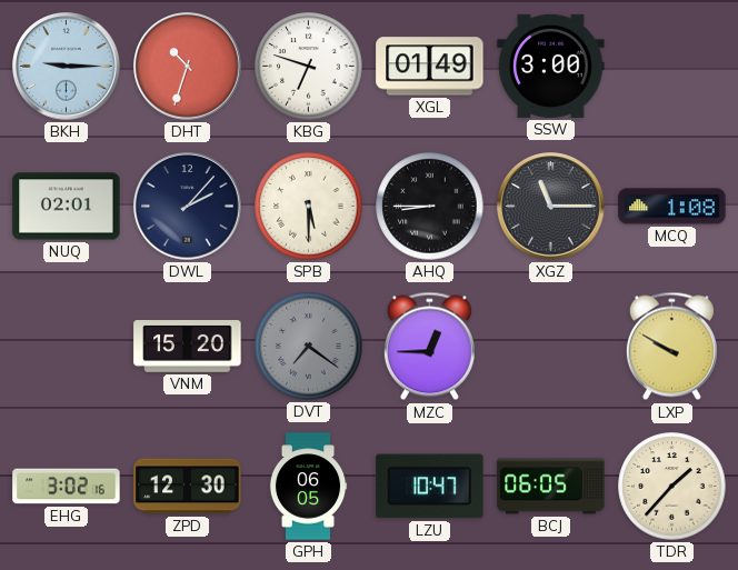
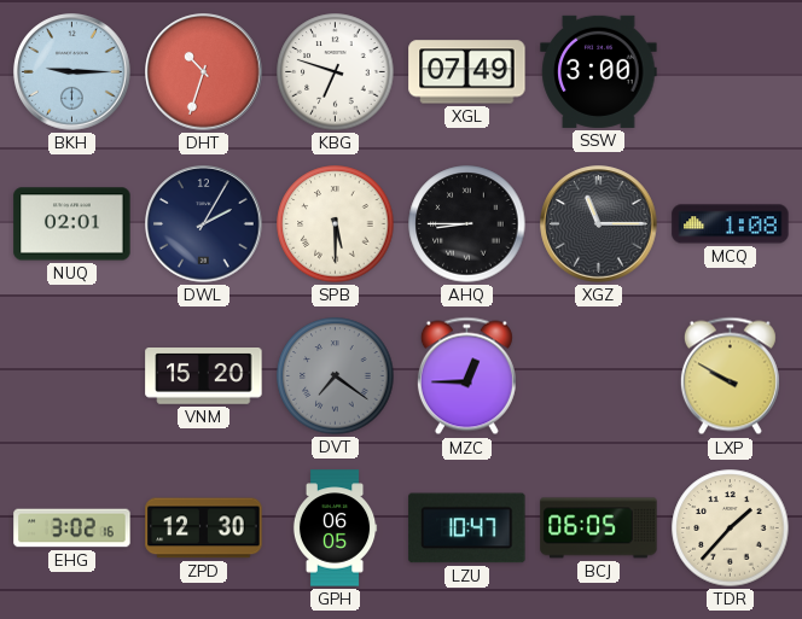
XGL: 01:49 -> 07:49
DWL: 2:07 -> 2:05
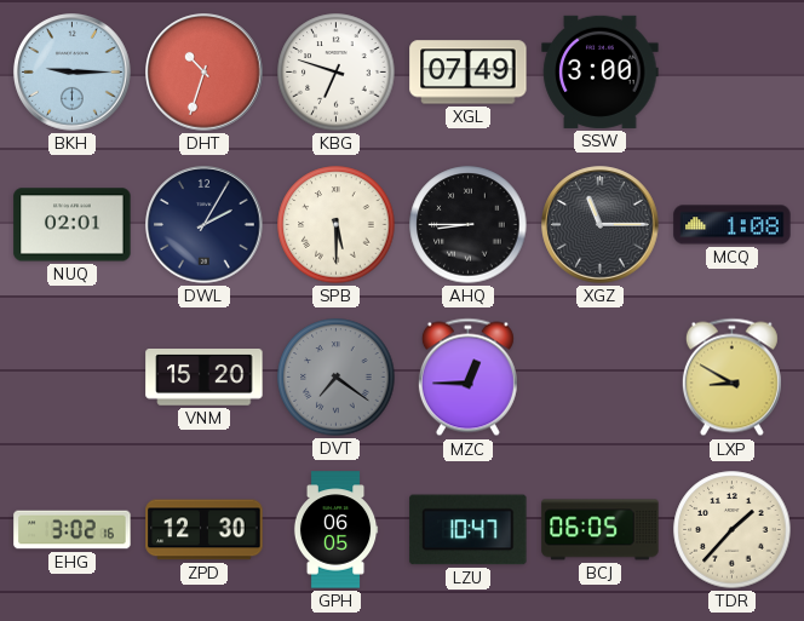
LXP: 9:50 -> 8:50
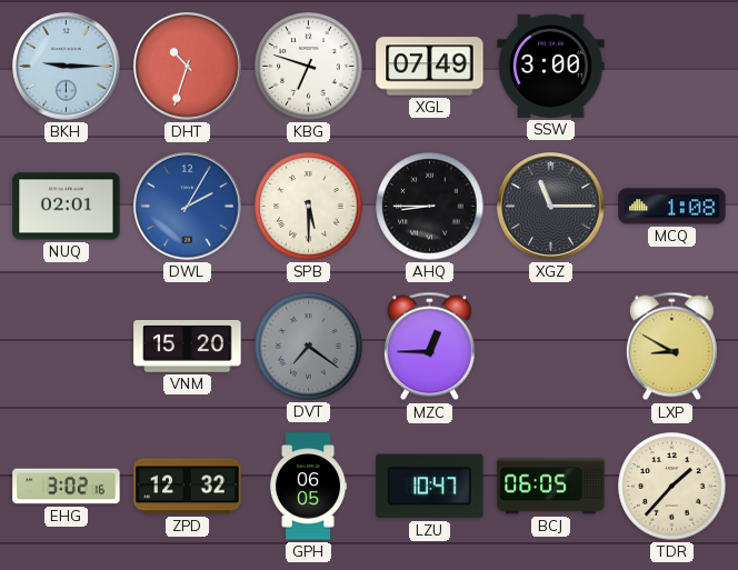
DWL dial: navy -> blue
ZPD: 12:30 -> 12:32
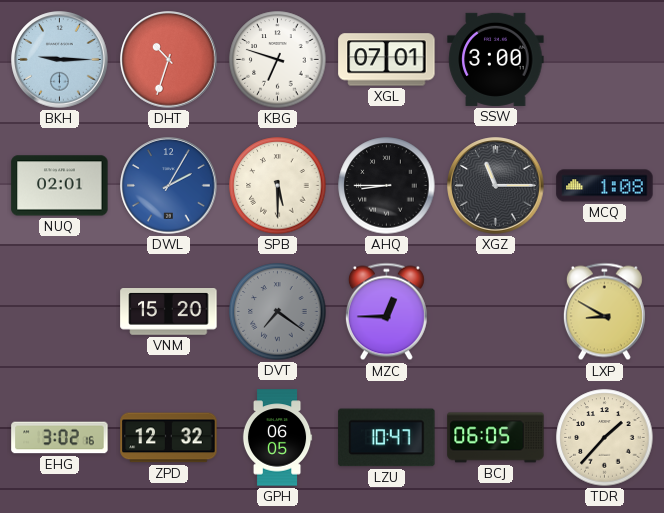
XGL: 07:49 -> 07:01
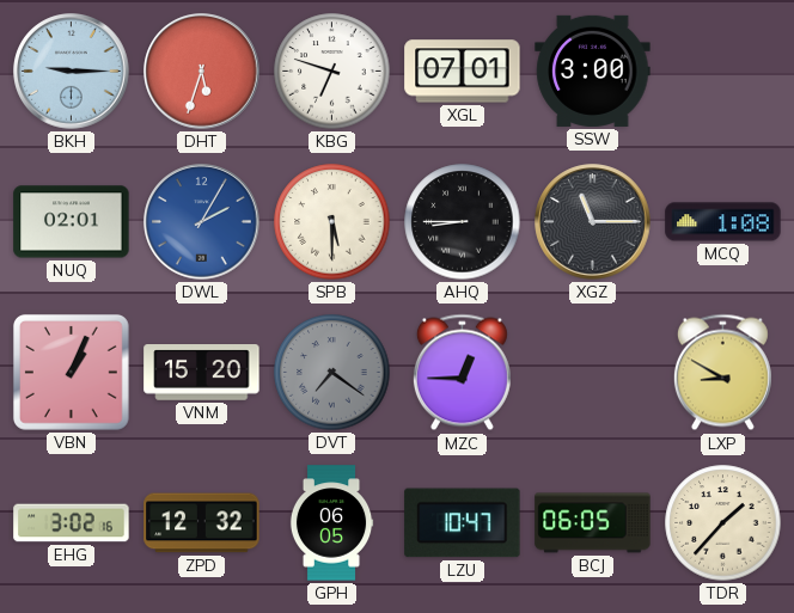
DHT: 10:33 -> 5:33
VBN: none -> 1:04
